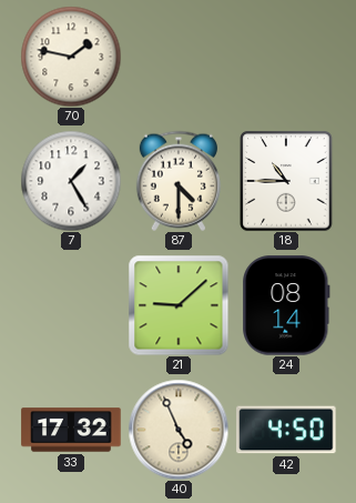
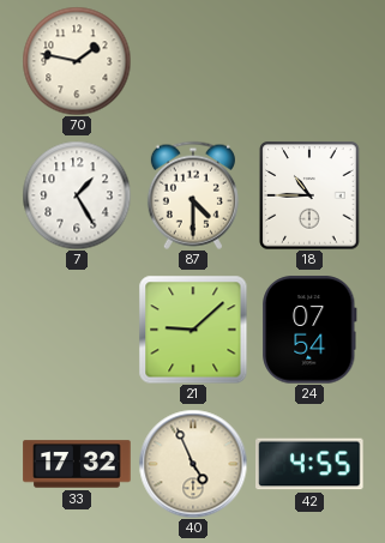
24: 08:14 -> 07:54
42: 4:50 -> 4:55
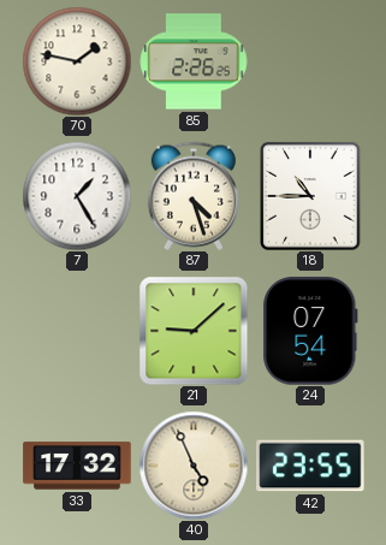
85: none -> 2:26
87: 4:30 -> 4:27
42: 4:55 -> 23:55
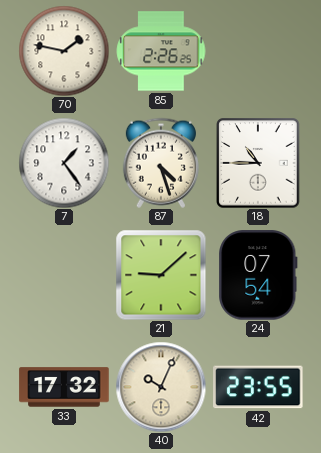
7: 1:25 -> 1:24
40: 4:56 -> 10:04
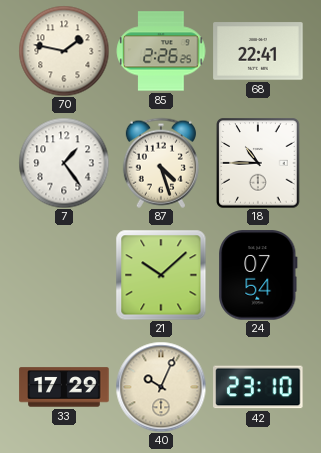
68: none -> 22:41
21: 9:08 -> 10:08
33: 17:32 -> 17:29
42: 23:55 -> 23:10
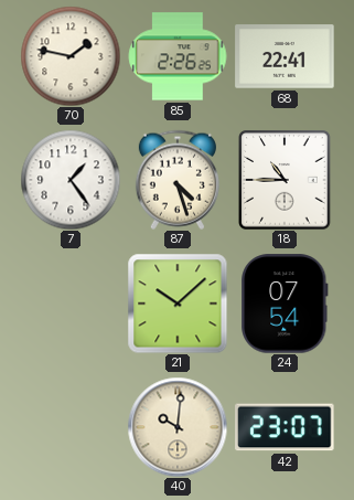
33: 17:29 -> none
40: 10:04 -> 10:01
42: 23:10 -> 23:07
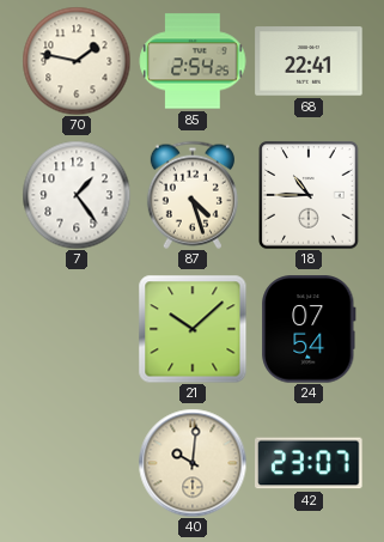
85: 2:26 -> 2:54
